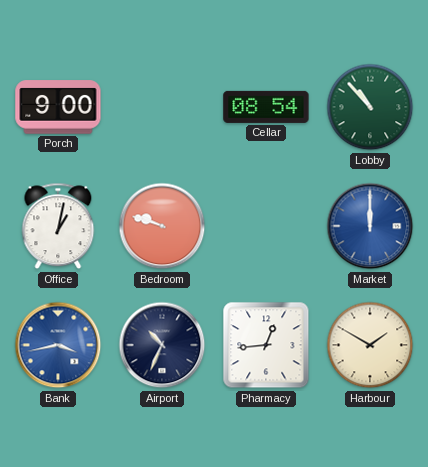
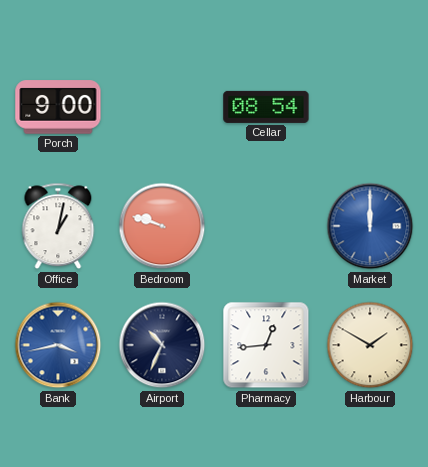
Lobby: 10:53 -> none
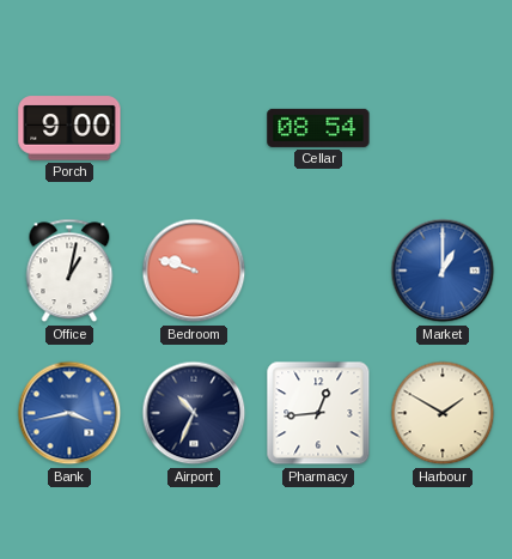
Market: 12:00 -> 1:00
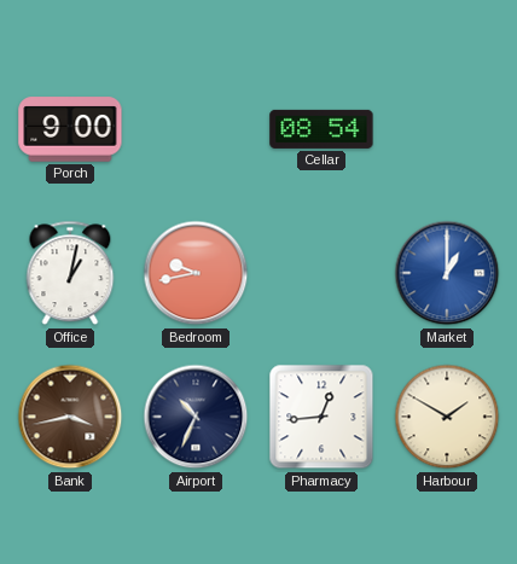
Bedroom: 9:48 -> 9:43
Bank dial: blue -> brown
